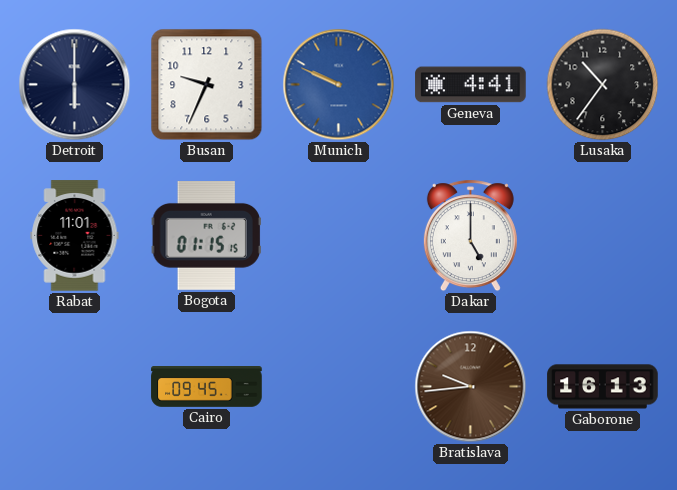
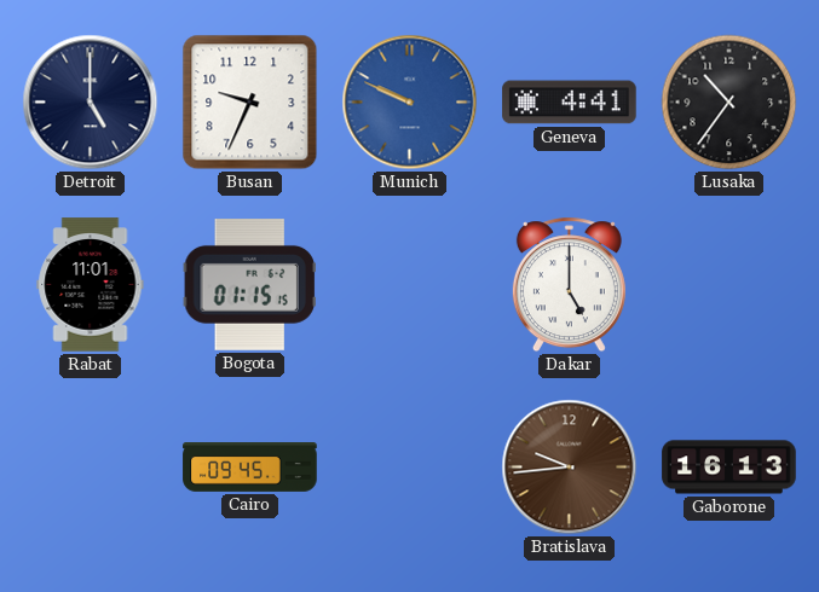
Detroit: 6:00 -> 5:00
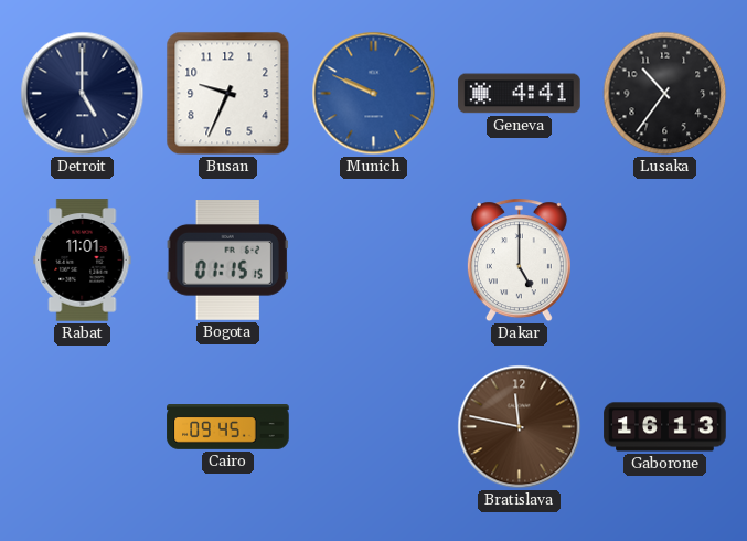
Bratislava: 9:44 -> 11:47
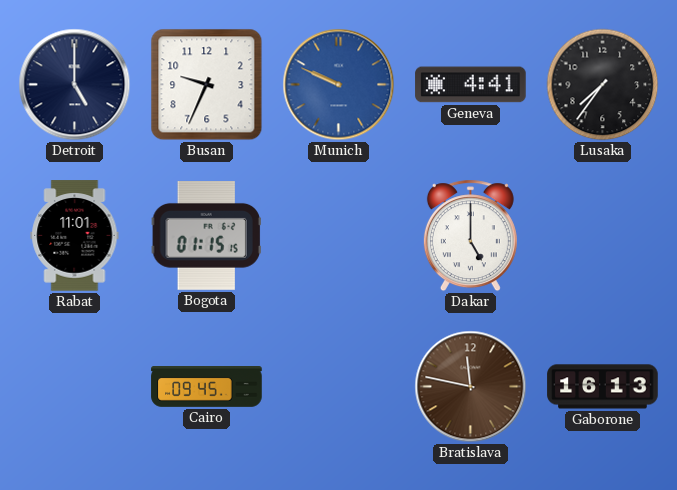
Lusaka: 10:36 -> 7:36
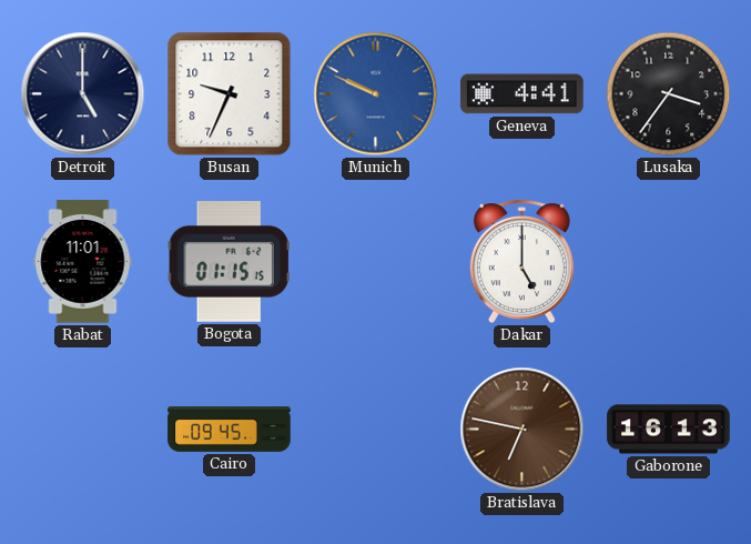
Lusaka: 7:36 -> 3:36
Bratislava: 11:47 -> 6:47
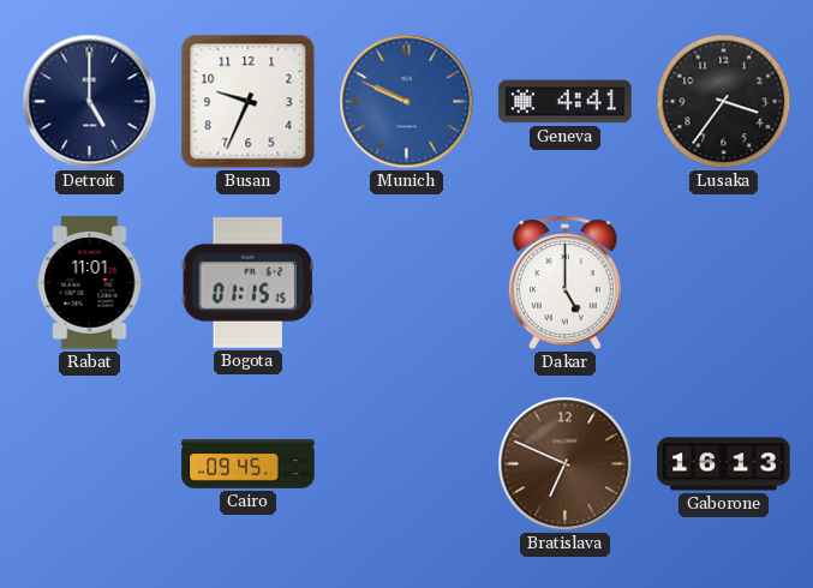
Bratislava: 6:47 -> 6:49
